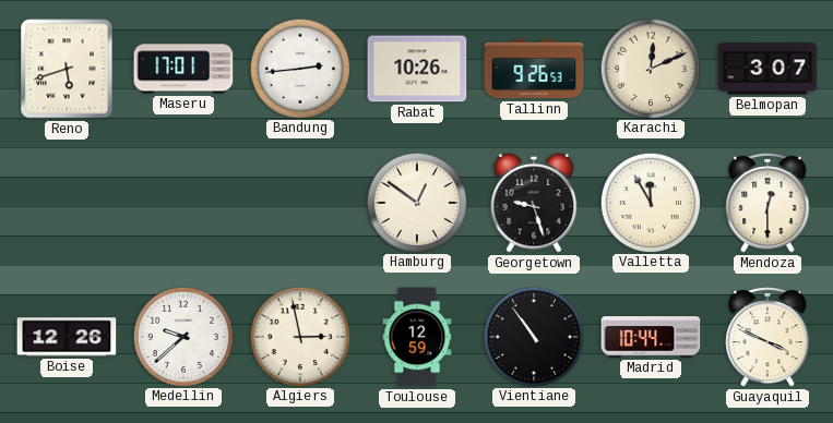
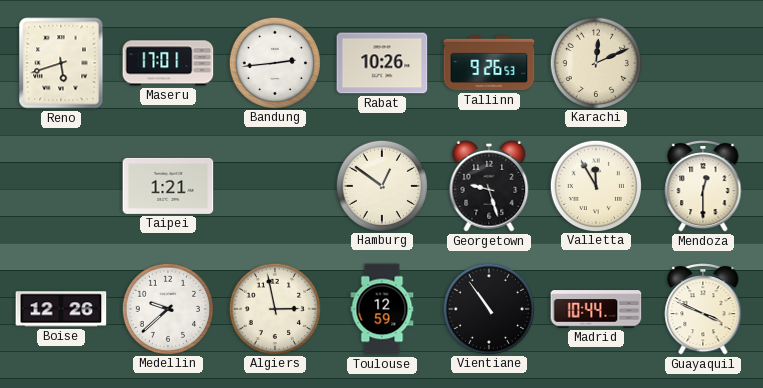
Belmopan: 3:07 -> none
Taipei: none -> 1:21
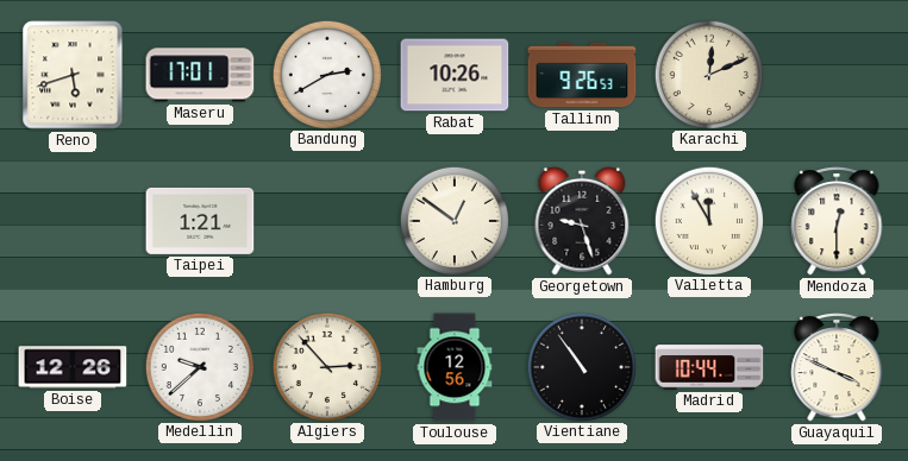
Bandung: 2:44 -> 2:40
Algiers: 2:58 -> 2:53
Toulouse: 12:59 -> 12:56
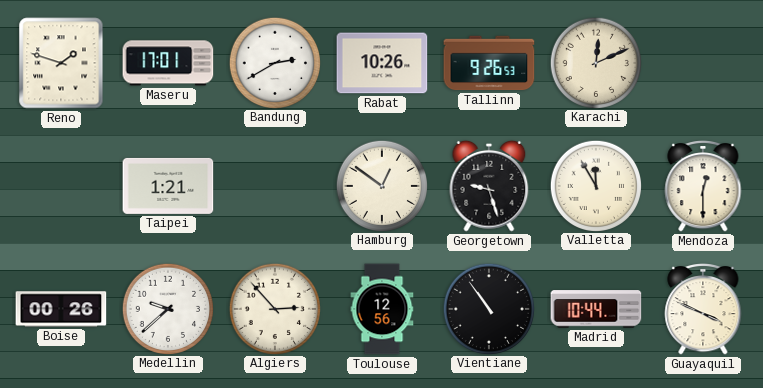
Reno: 5:42 -> 1:48
Boise: 12:26 -> 00:26
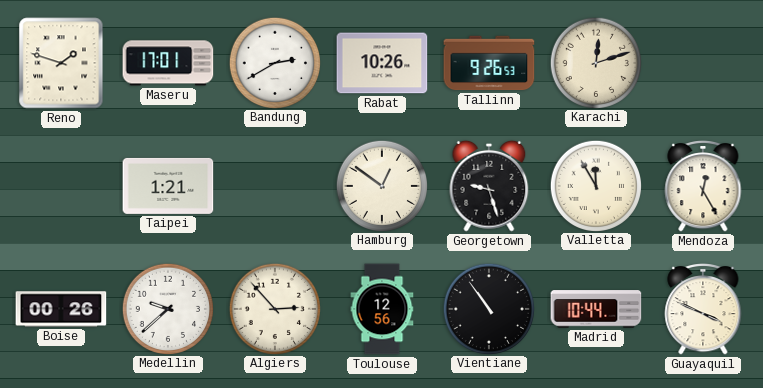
Karachi: 12:11 -> 12:12
Mendoza: 12:30 -> 12:25
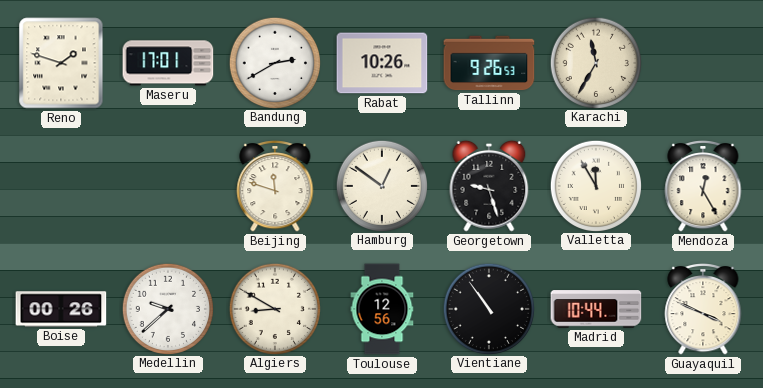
Karachi: 12:12 -> 11:35
Taipei: 1:21 -> none
Beijing: none -> 11:48
Algiers: 2:53 -> 8:50
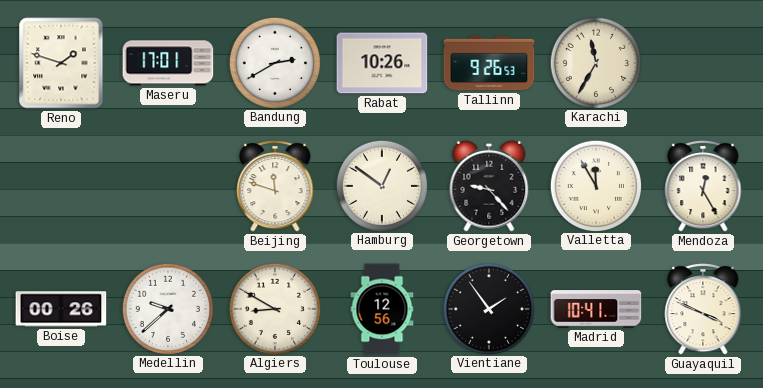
Georgetown: 9:27 -> 9:23
Vientiane: 10:54 -> 1:54
Madrid: 10:44 -> 10:41
